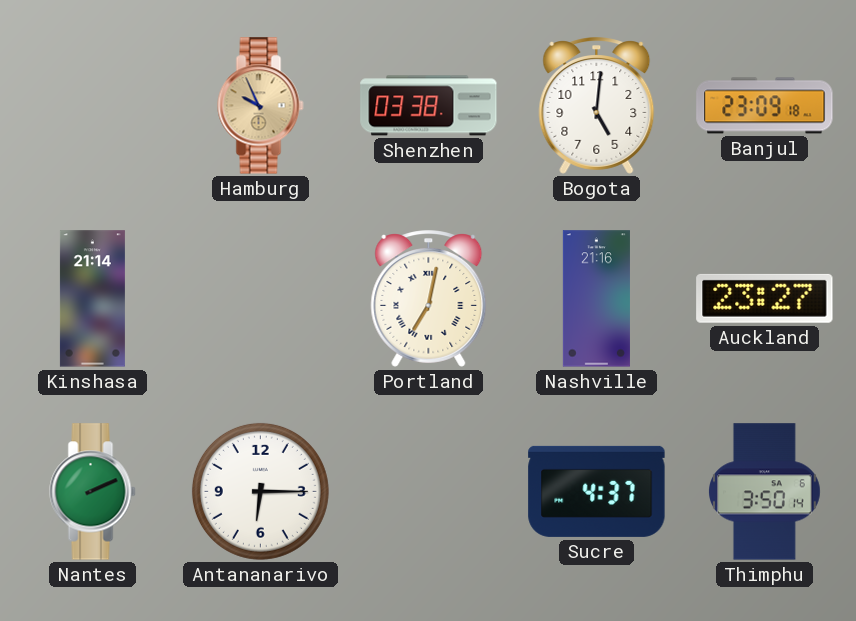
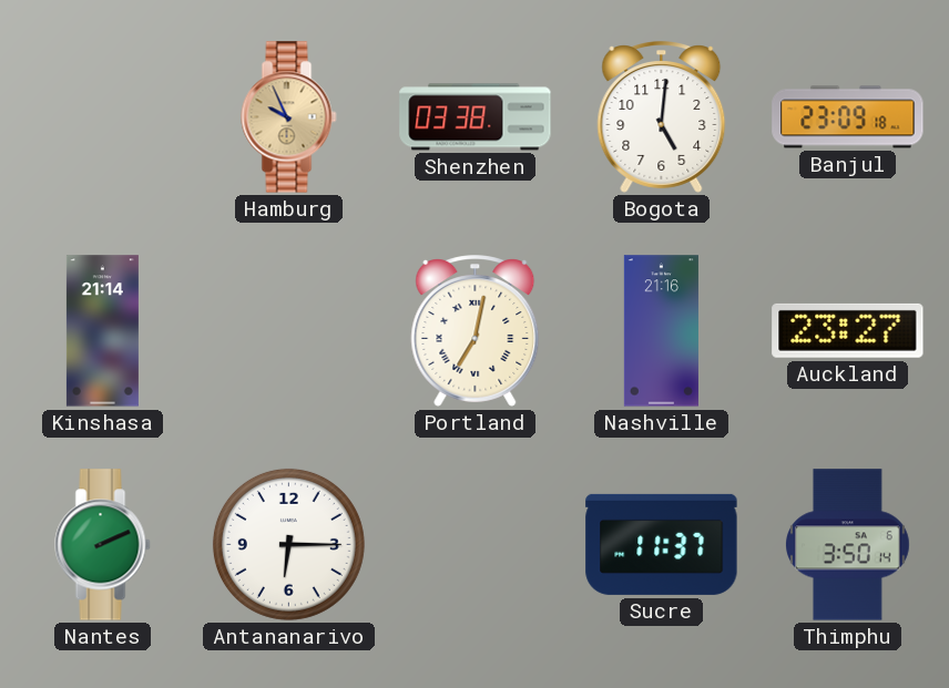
Sucre: 4:37 -> 11:37
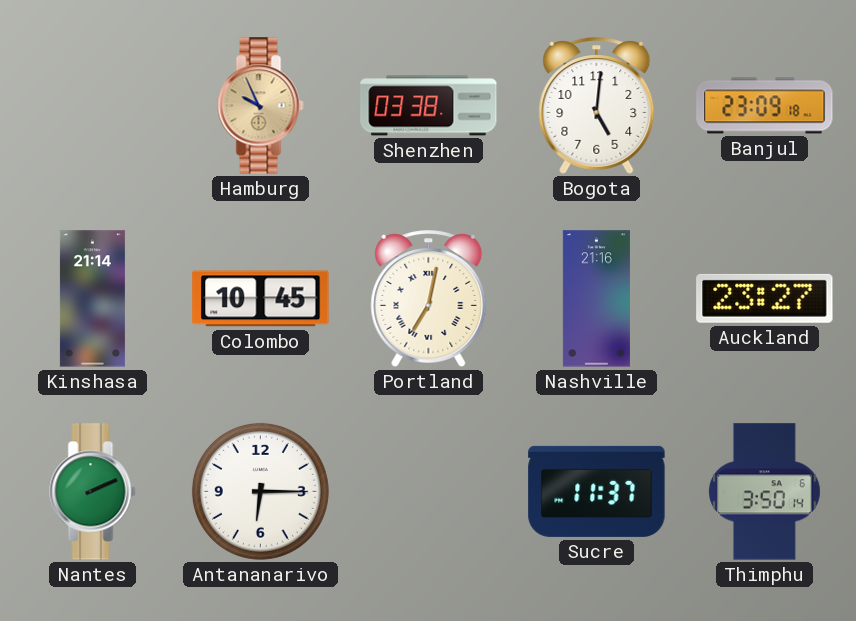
Colombo: none -> 10:45
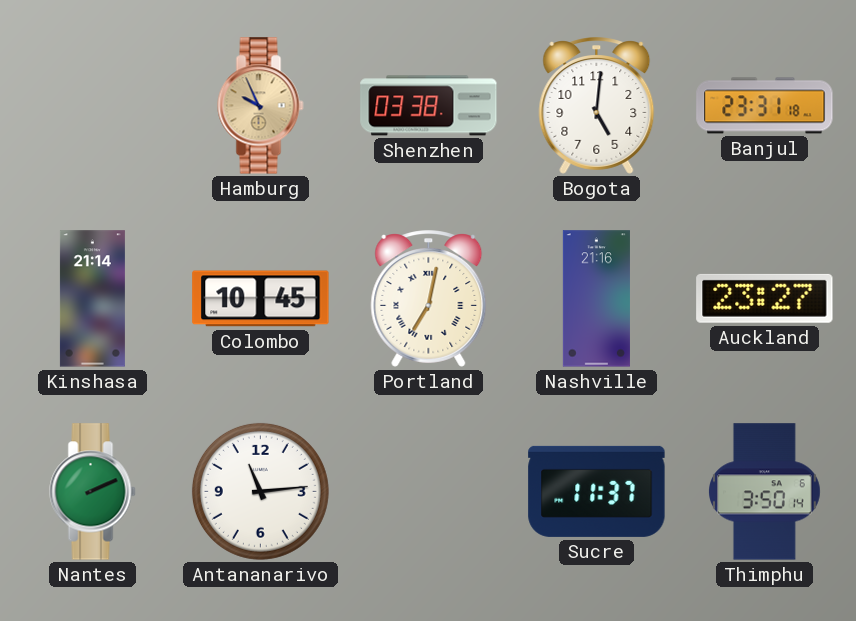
Banjul: 23:09 -> 23:31
Antananarivo: 6:15 -> 11:14
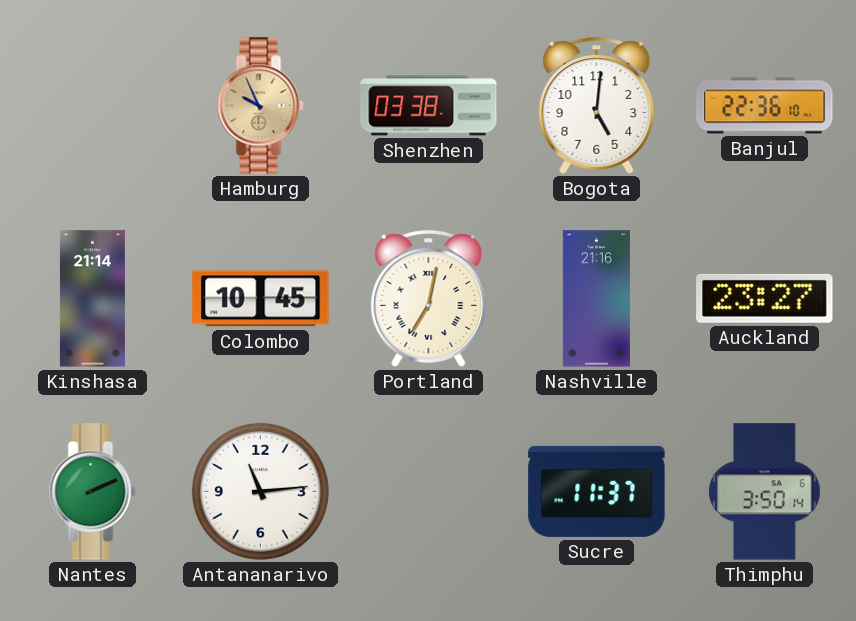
Banjul: 23:31 -> 22:36
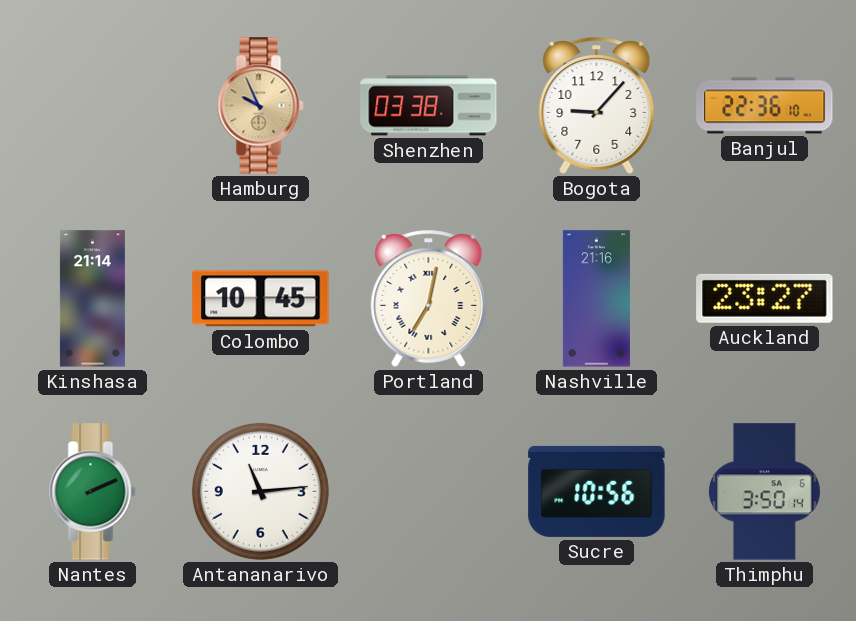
Bogota: 5:01 -> 9:07
Sucre: 11:37 -> 10:56
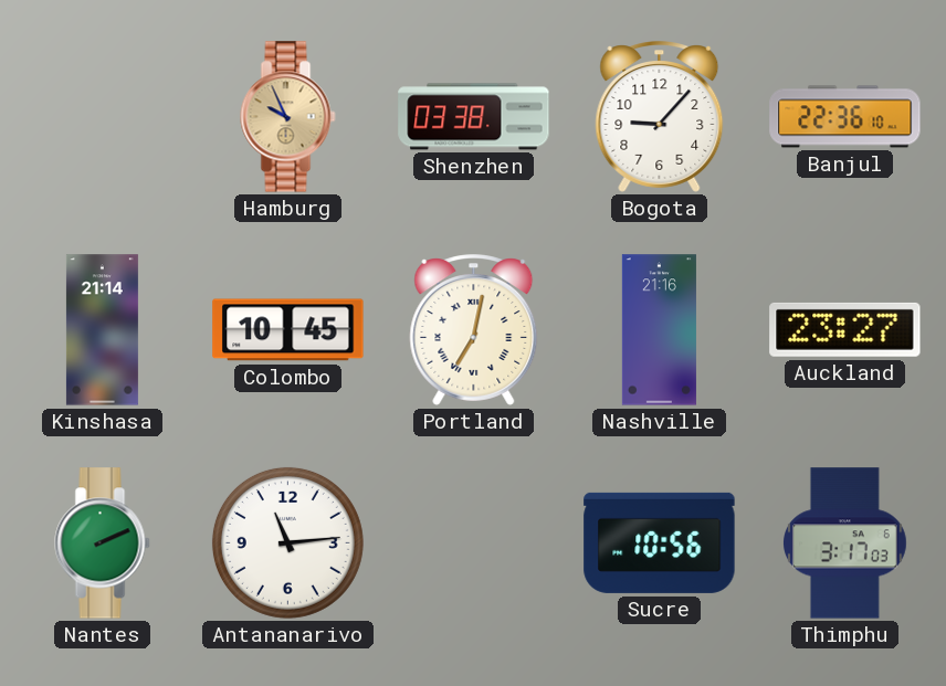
Thimphu: 3:50 -> 3:17
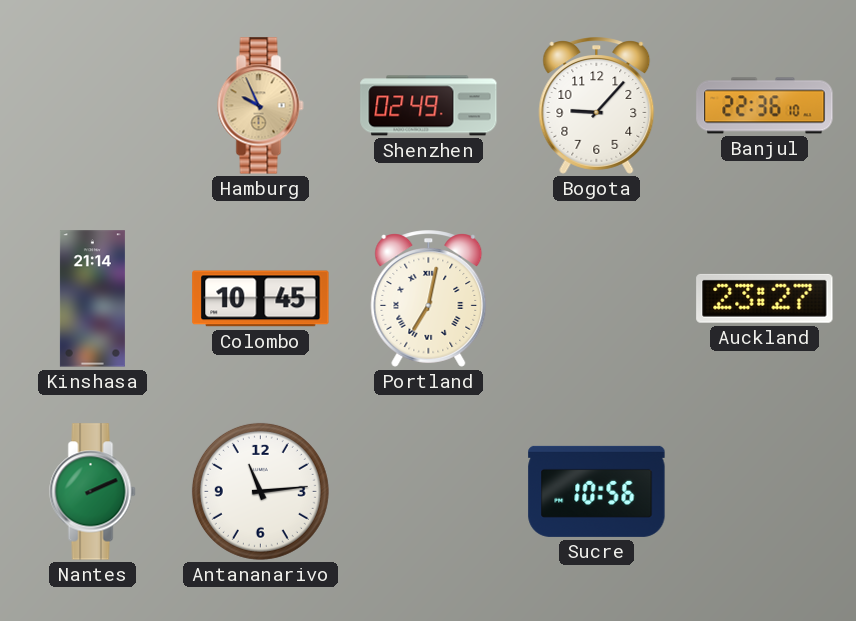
Shenzhen: 03:38 -> 02:49
Nashville: 21:16 -> none
Thimphu: 3:17 -> none
